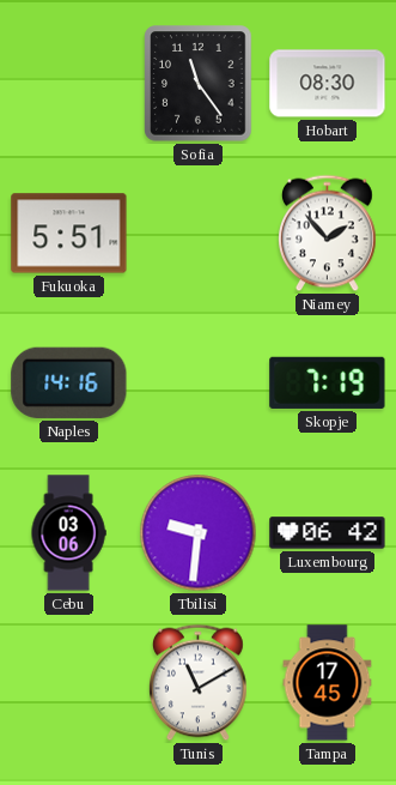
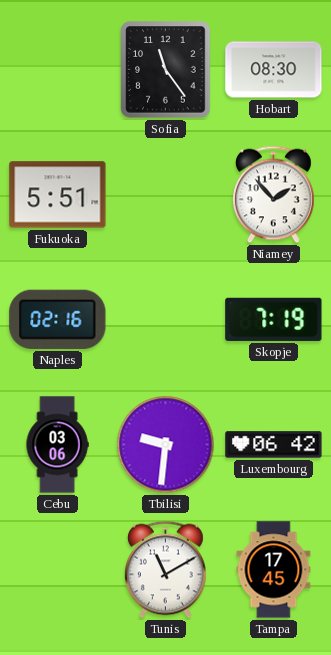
Naples: 14:16 -> 02:16
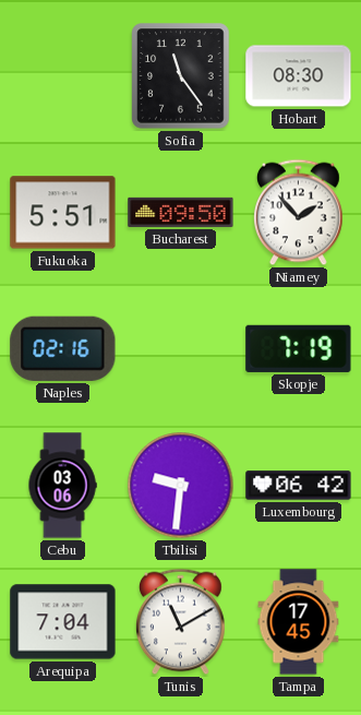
Bucharest: none -> 09:50
Arequipa: none -> 7:04
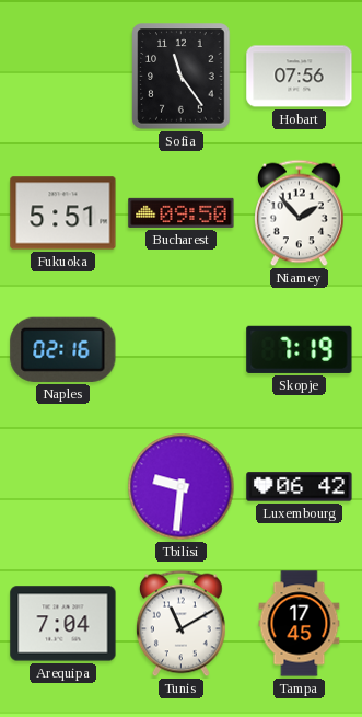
Hobart: 08:30 -> 07:56
Cebu: 03:06 -> none
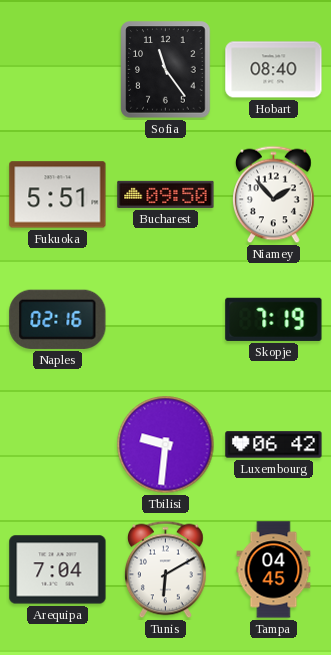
Hobart: 07:56 -> 08:40
Tunis: 11:10 -> 6:10
Tampa: 17:45 -> 04:45
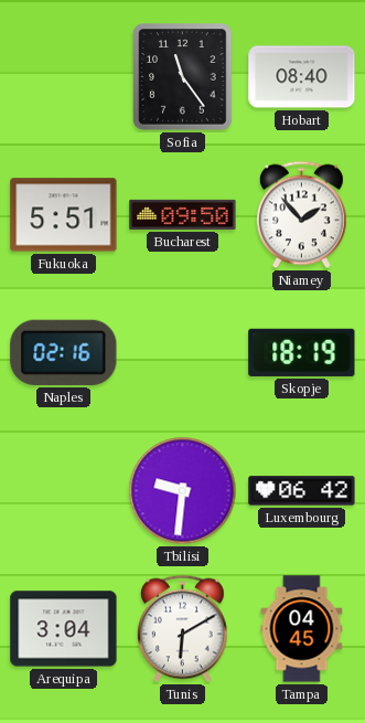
Skopje: 7:19 -> 18:19
Arequipa: 7:04 -> 3:04
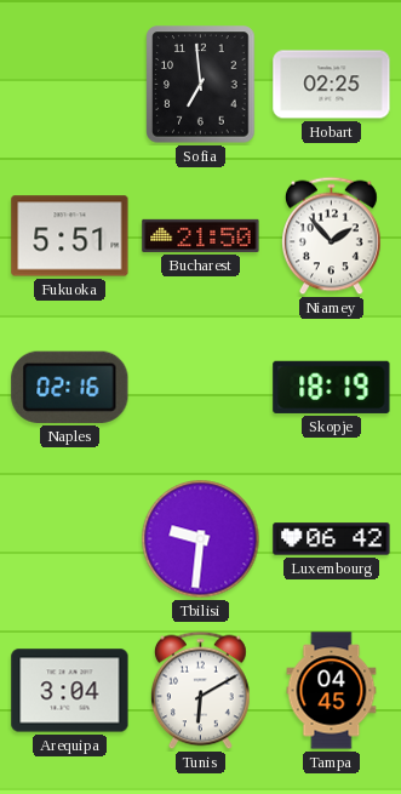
Sofia: 11:24 -> 6:59
Hobart: 08:40 -> 02:25
Bucharest: 09:50 -> 21:50
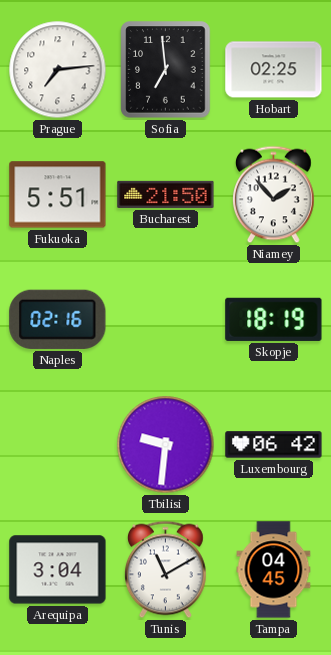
Prague: none -> 7:14
Tunis: 6:10 -> 11:10
